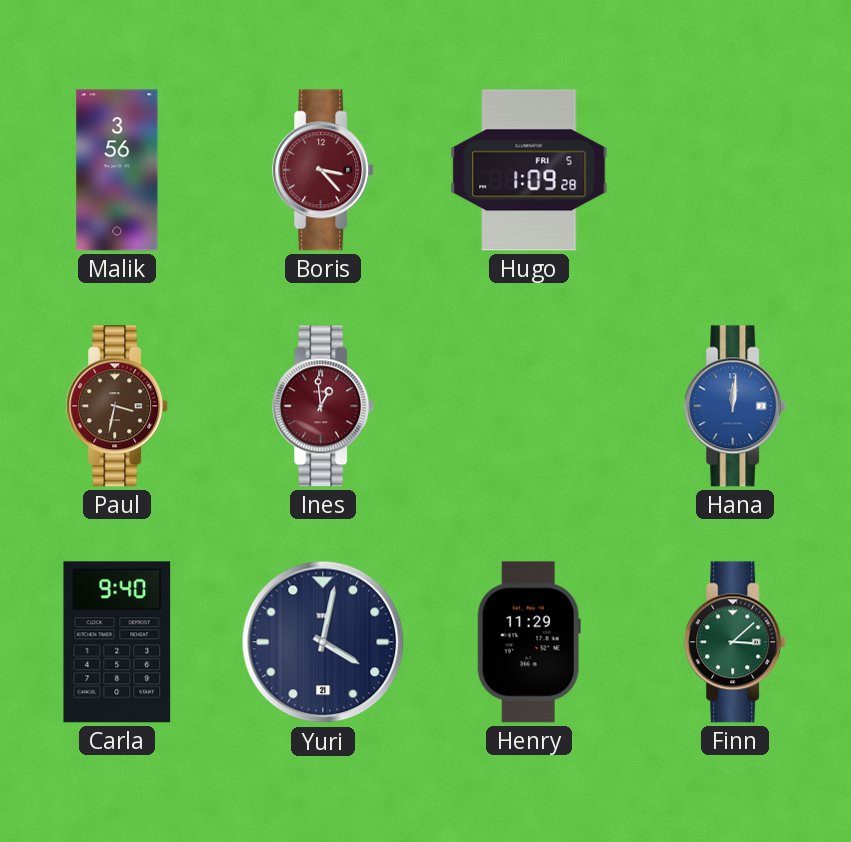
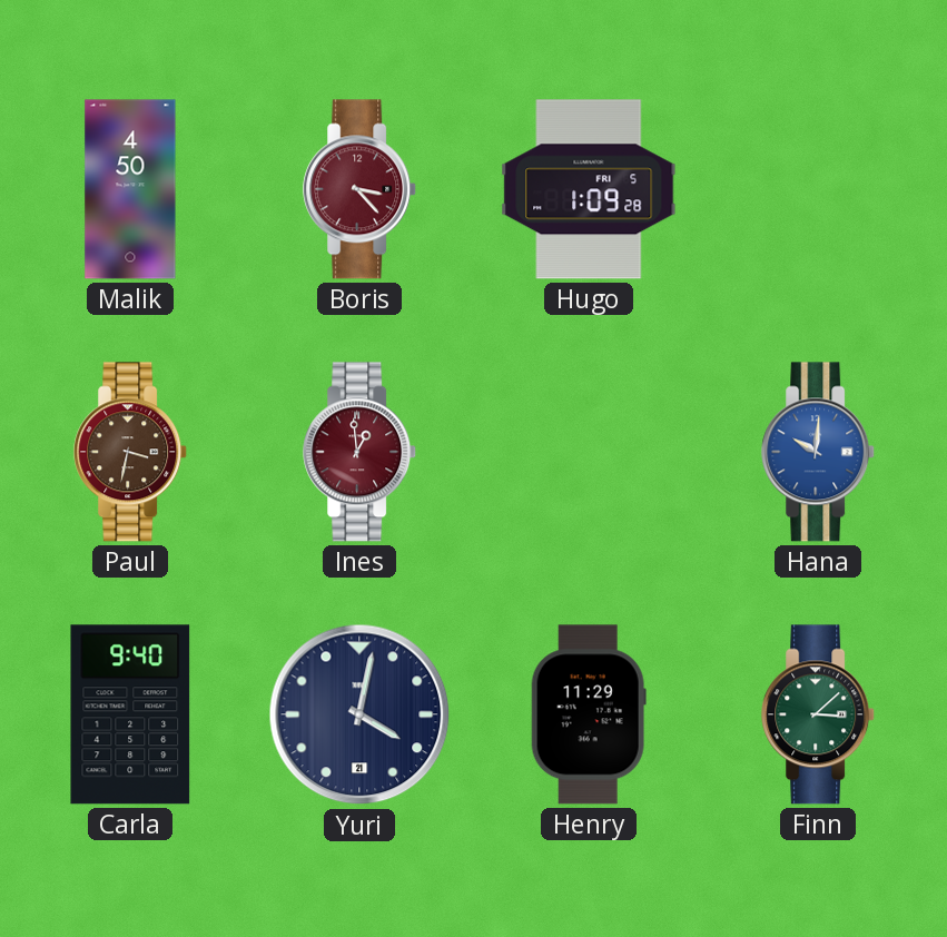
Malik: 3:56 -> 4:50
Hana: 12:01 -> 10:01
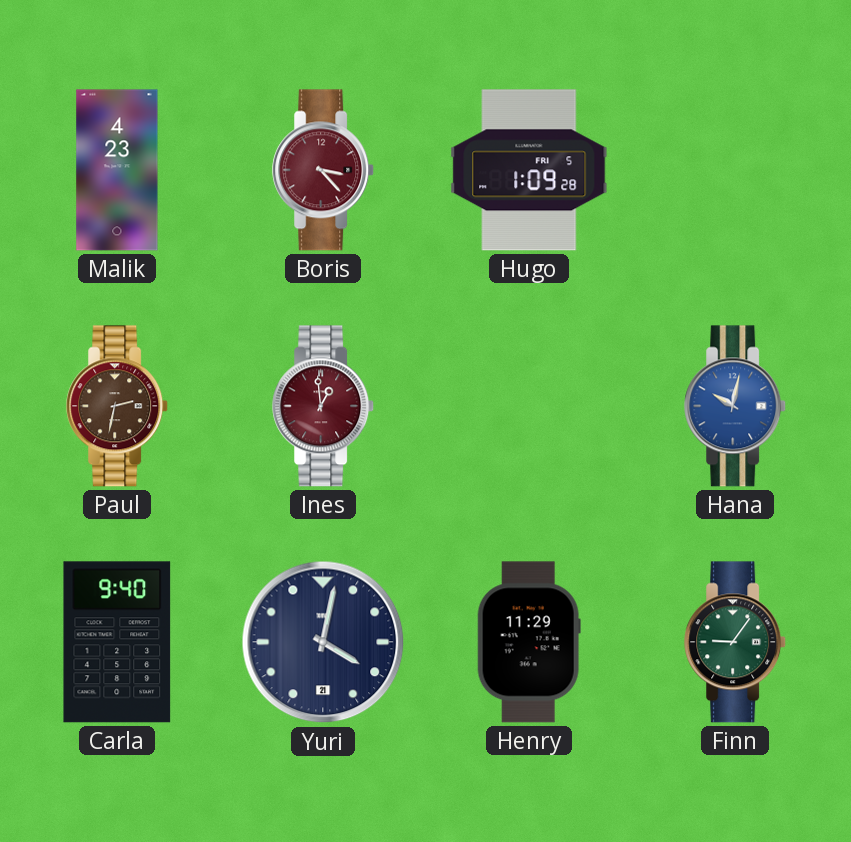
Malik: 4:50 -> 4:23
Paul: 3:32 -> 2:32
Hana: 10:01 -> 10:02
Finn: 3:08 -> 9:06
